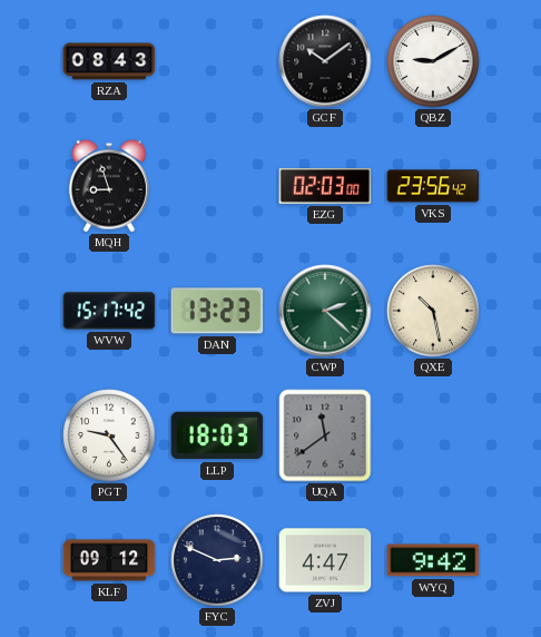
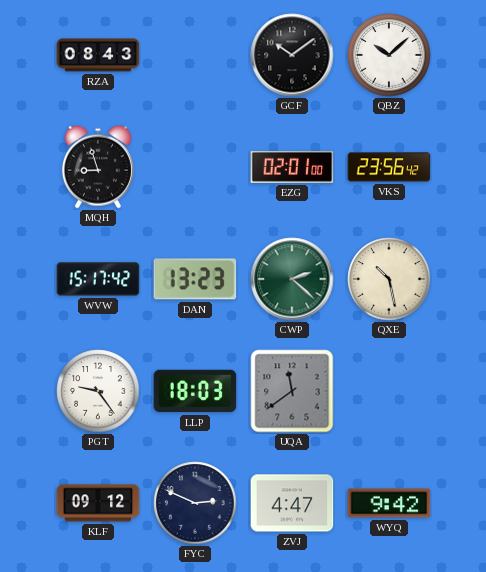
QBZ: 9:10 -> 10:08
EZG: 02:03 -> 02:01
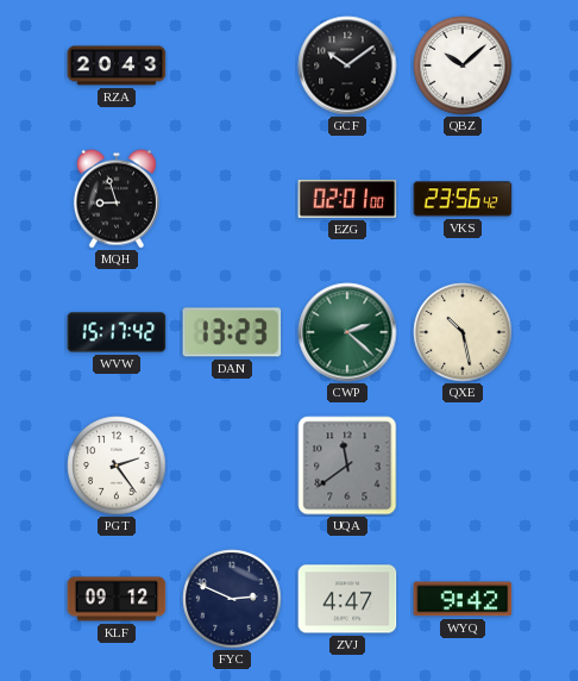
RZA: 08:43 -> 20:43
PGT: 9:24 -> 2:24
LLP: 18:03 -> none
